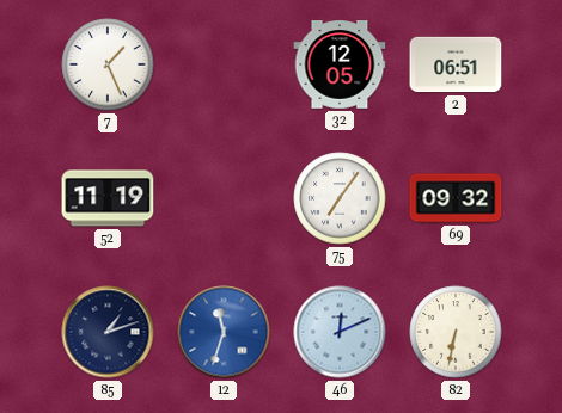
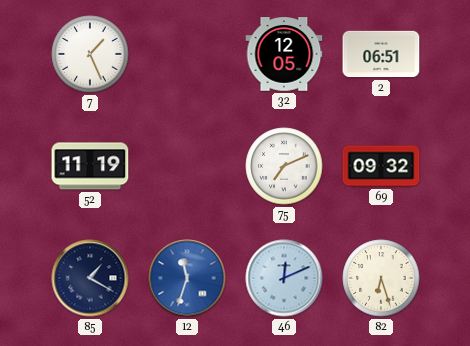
75: 7:06 -> 7:11
85: 1:12 -> 1:20
82: 6:32 -> 6:27
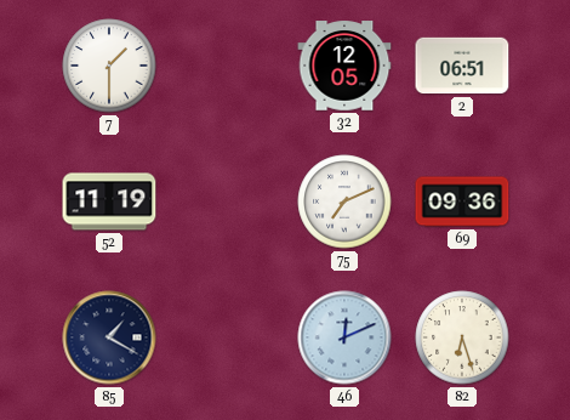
7: 1:26 -> 1:30
69: 09:32 -> 09:36
12: 11:33 -> none
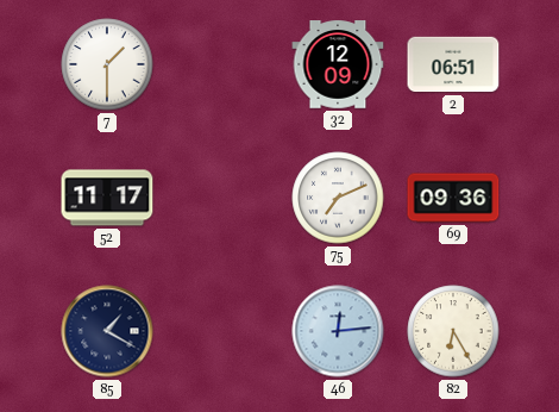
32: 12:05 -> 12:09
52: 11:19 -> 11:17
46: 12:11 -> 12:14
82: 6:27 -> 6:25
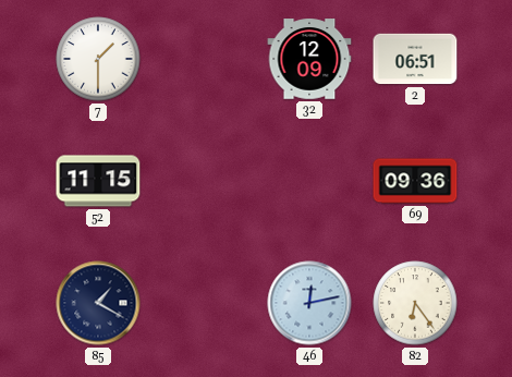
52: 11:17 -> 11:15
75: 7:11 -> none
46: 12:14 -> 12:13
82: 6:25 -> 6:24
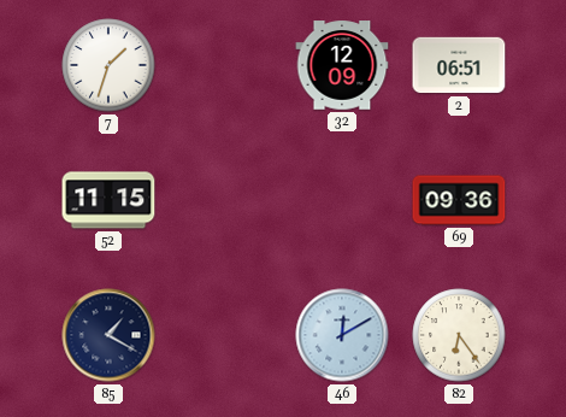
7: 1:30 -> 1:33
46: 12:13 -> 12:10
